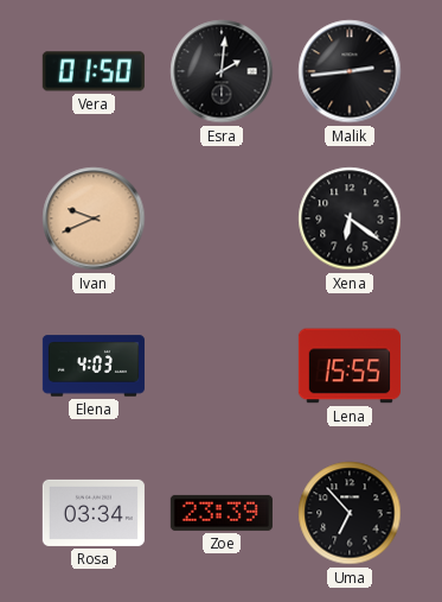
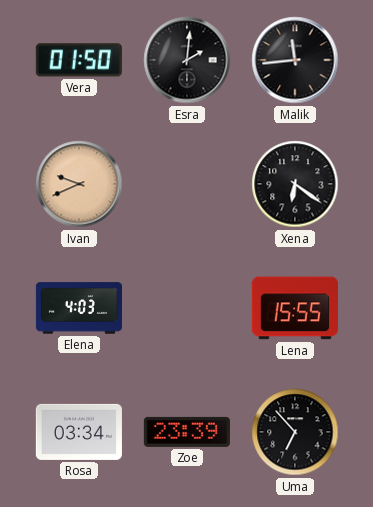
Malik: 2:44 -> 11:44
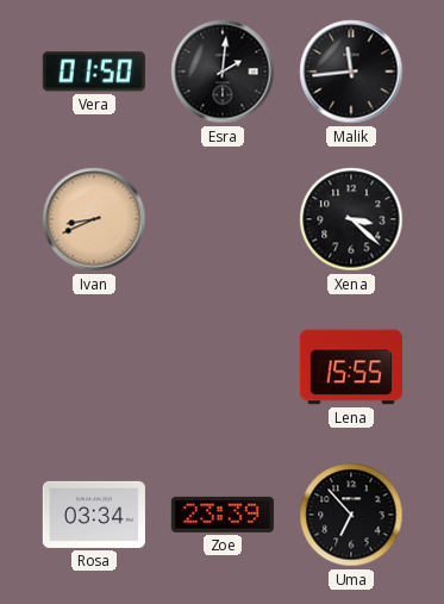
Ivan: 9:41 -> 8:41
Xena: 6:21 -> 3:22
Elena: 4:03 -> none
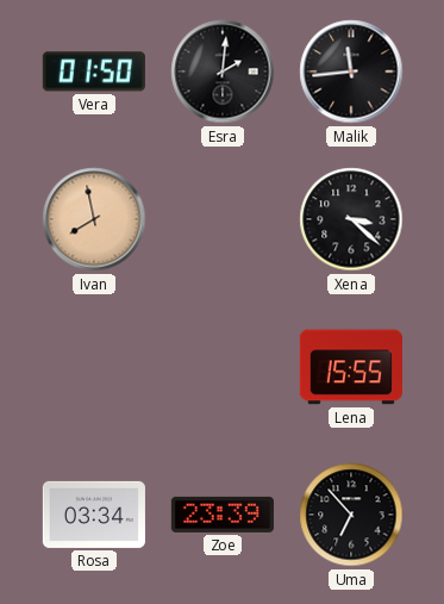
Ivan: 8:41 -> 7:58
